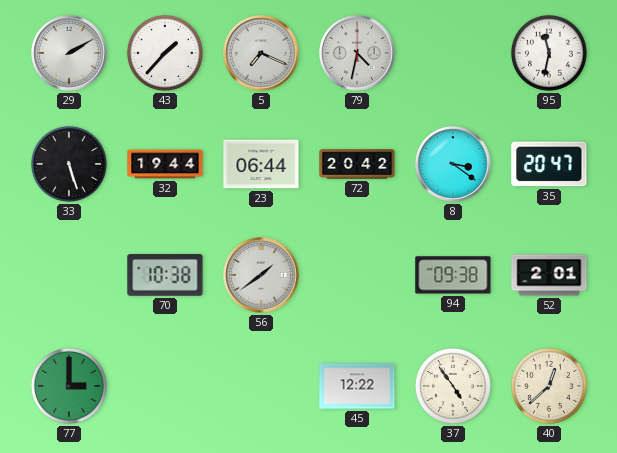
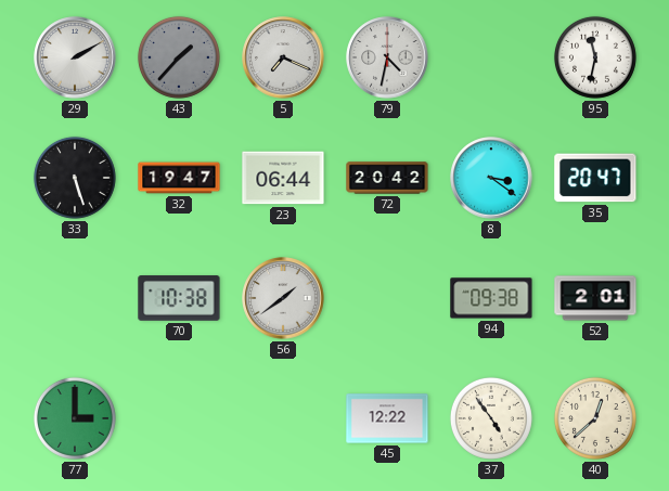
43 dial: white -> grey
32: 19:44 -> 19:47
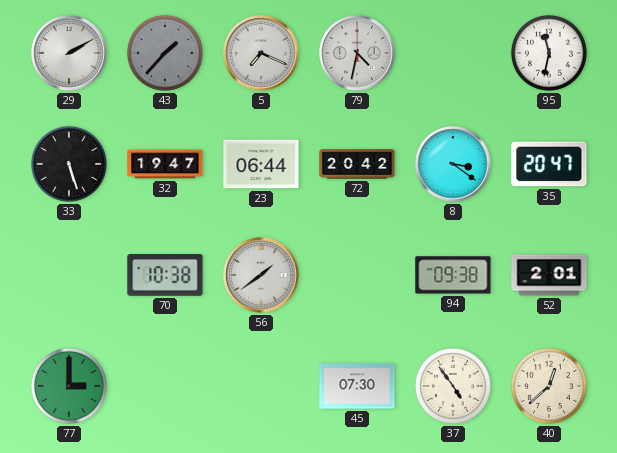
45: 12:22 -> 07:30
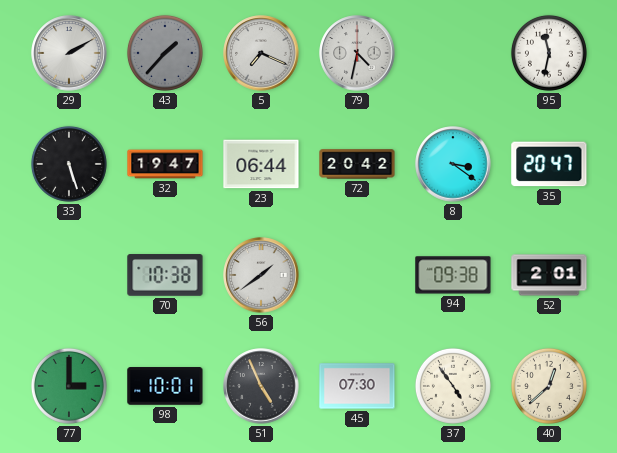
98: none -> 10:01
51: none -> 4:56
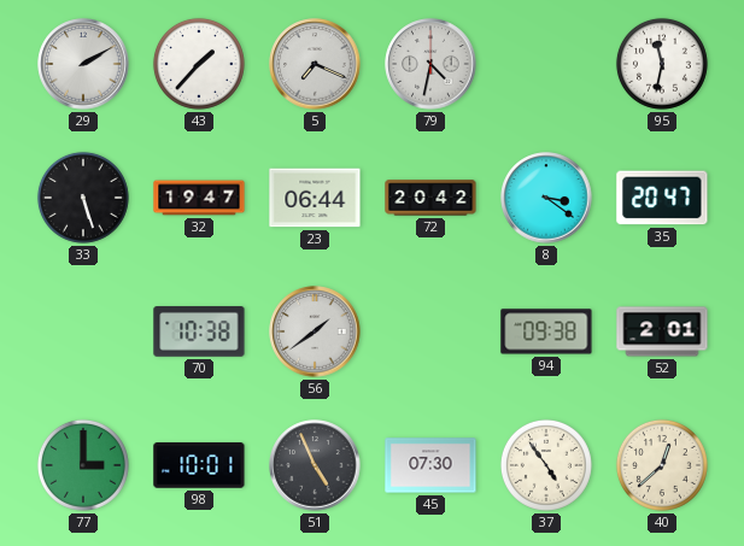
43 dial: grey -> white
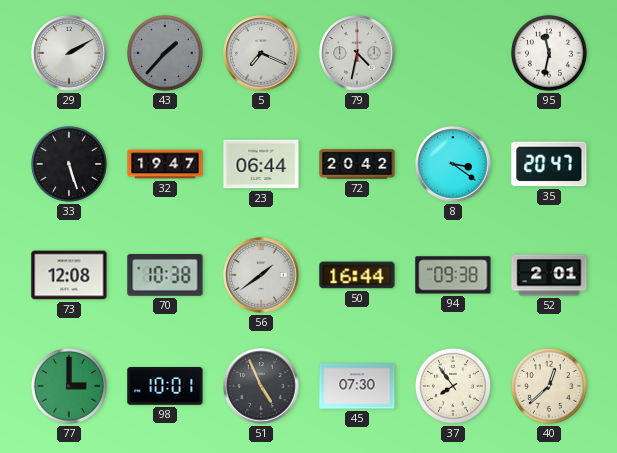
43 dial: white -> grey
73: none -> 12:08
50: none -> 16:44
37: 4:54 -> 7:54
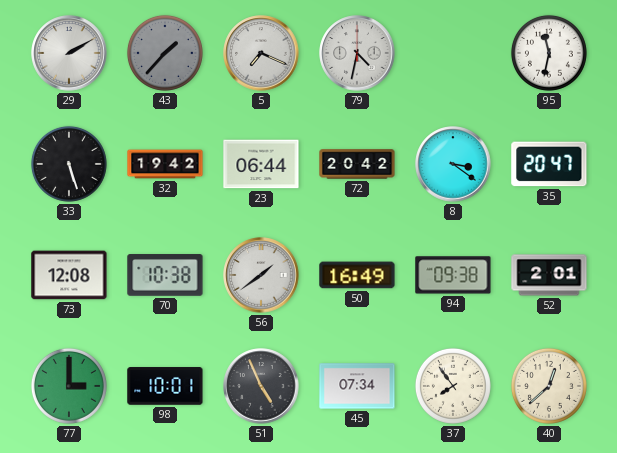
32: 19:47 -> 19:42
50: 16:44 -> 16:49
45: 07:30 -> 07:34
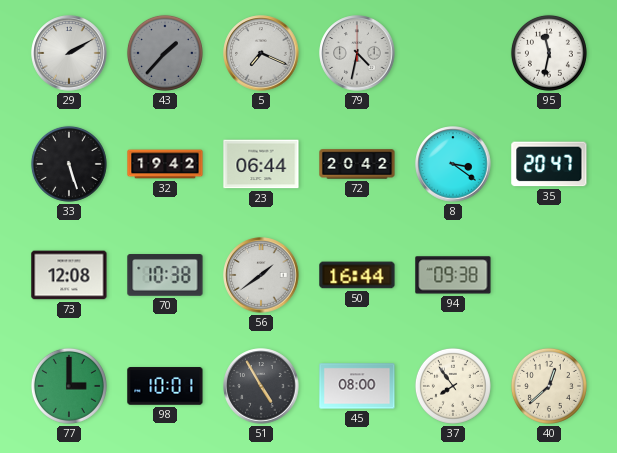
50: 16:49 -> 16:44
52: 2:01 -> none
51: 4:56 -> 4:55
45: 07:34 -> 08:00
